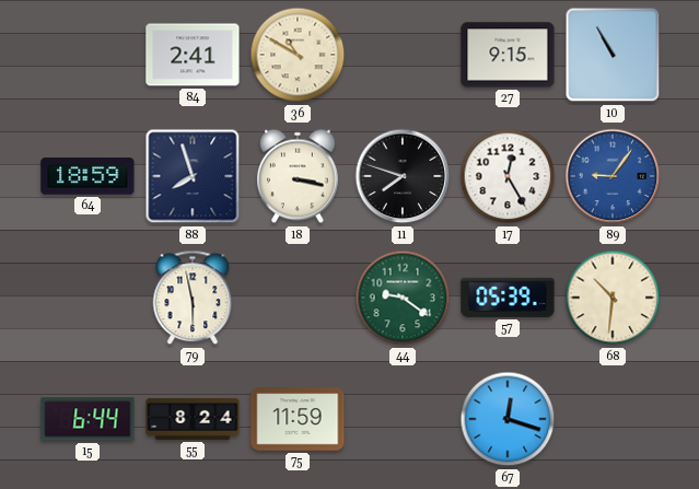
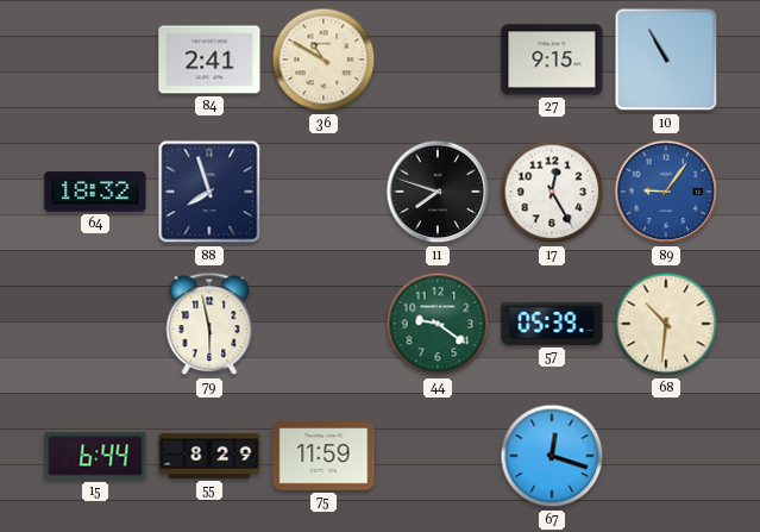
64: 18:59 -> 18:32
18: 3:17 -> none
55: 8:24 -> 8:29
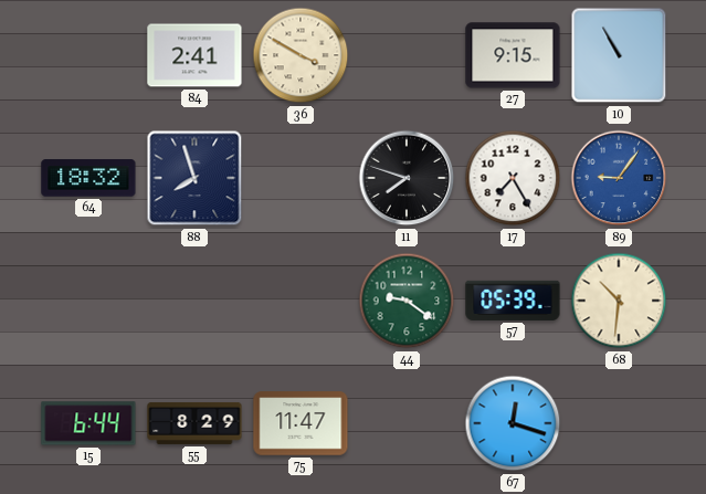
36: 10:50 -> 3:50
17: 12:25 -> 7:25
79: 5:58 -> none
75: 11:59 -> 11:47
